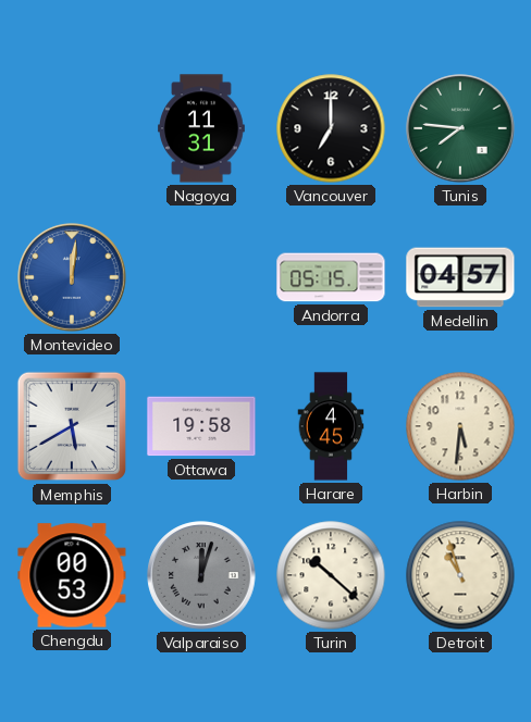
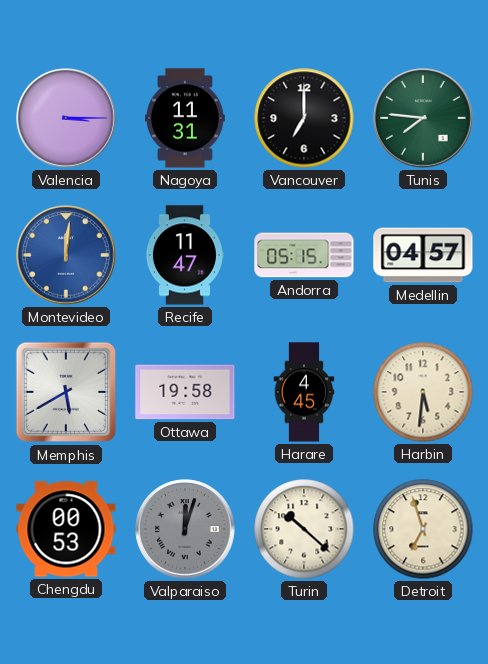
Valencia: none -> 3:15
Recife: none -> 11:47
Detroit: 10:57 -> 6:57
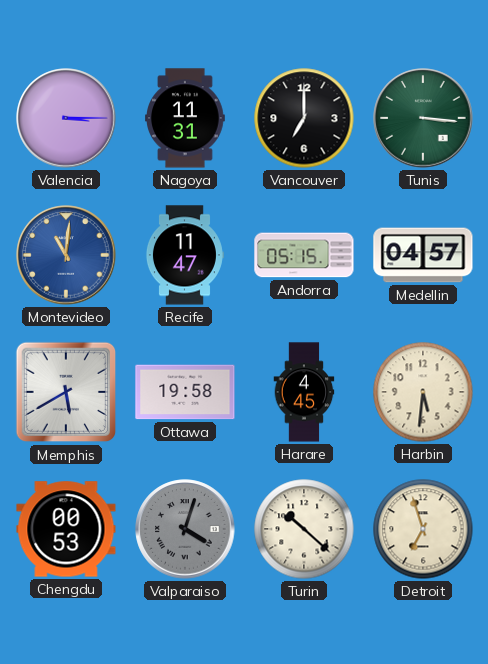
Tunis: 7:46 -> 3:16
Montevideo: 12:01 -> 11:01
Valparaiso: 12:03 -> 4:03
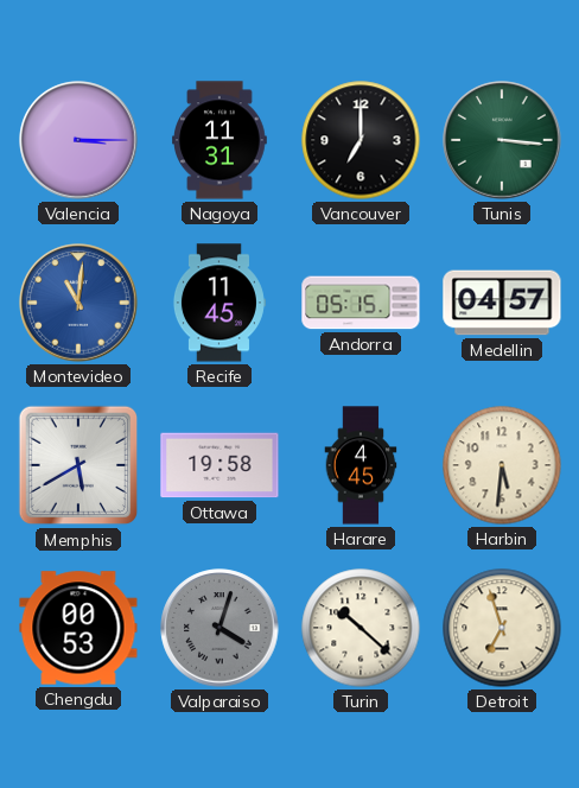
Recife: 11:47 -> 11:45
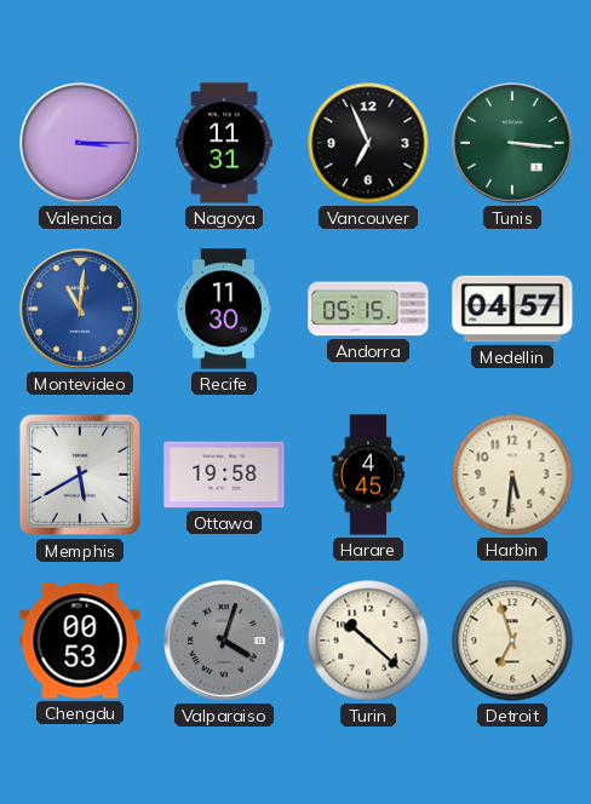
Vancouver: 7:00 -> 6:56
Recife: 11:45 -> 11:30
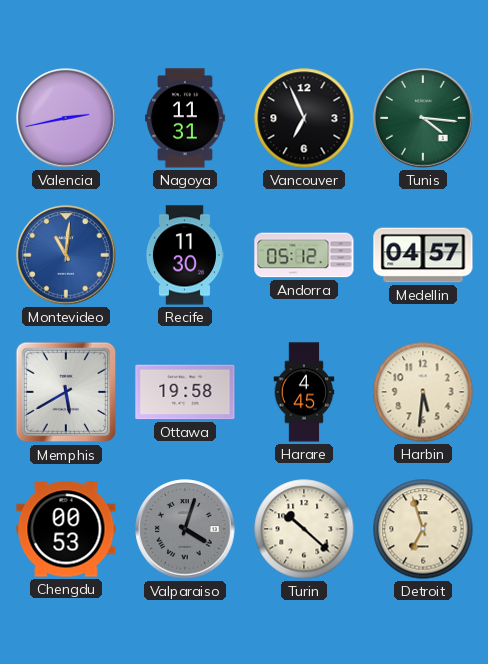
Valencia: 3:15 -> 2:43
Tunis: 3:16 -> 4:16
Andorra: 05:15 -> 05:12
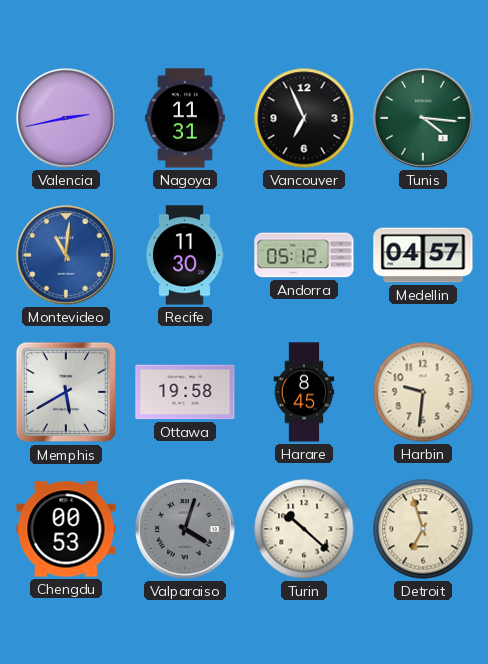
Harare: 4:45 -> 8:45
Harbin: 5:31 -> 9:31
